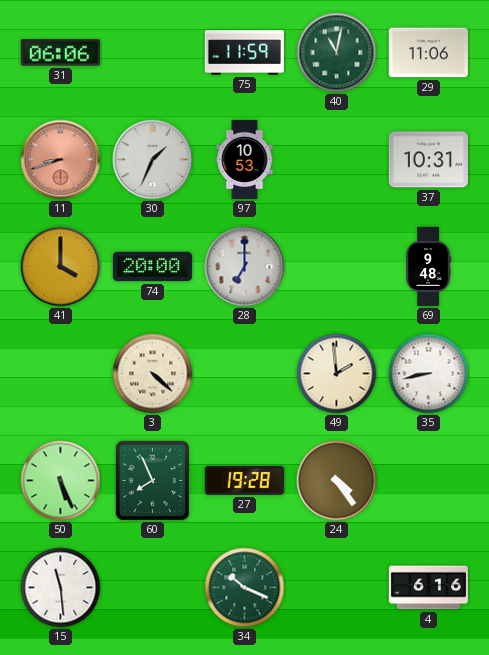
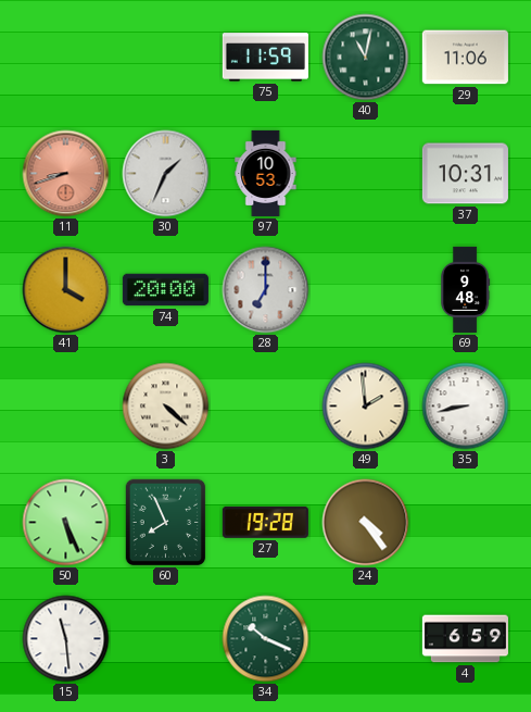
31: 06:06 -> none
4: 6:16 -> 6:59
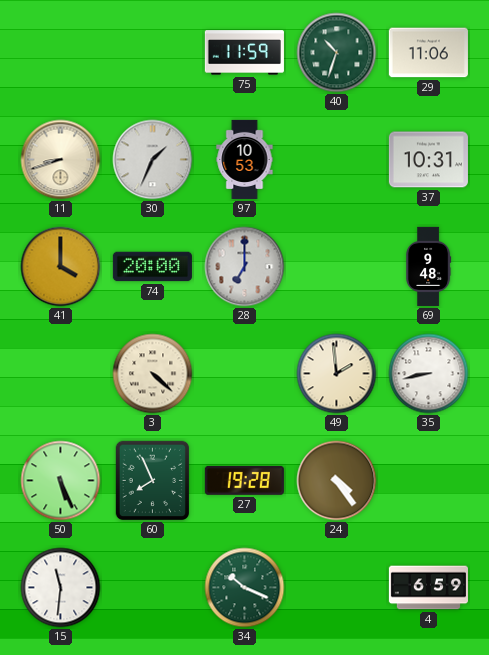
40: 11:02 -> 10:33
11 dial: salmon -> cream
15: 11:29 -> 11:31
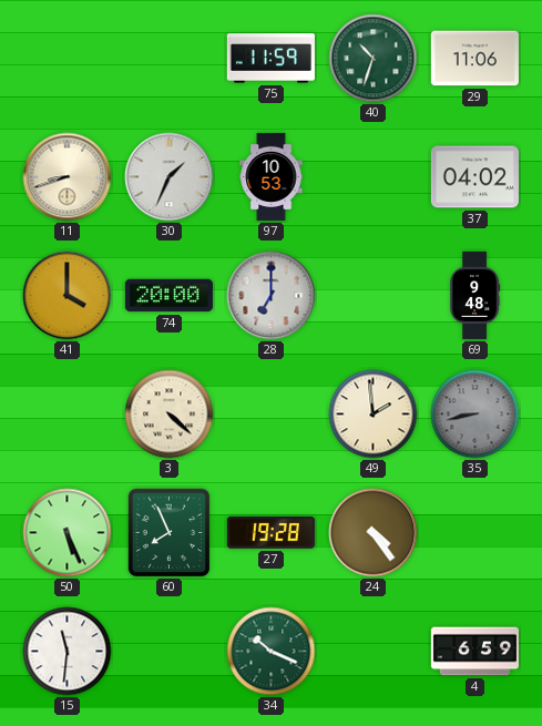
37: 10:31 -> 04:02
35 dial: white -> grey
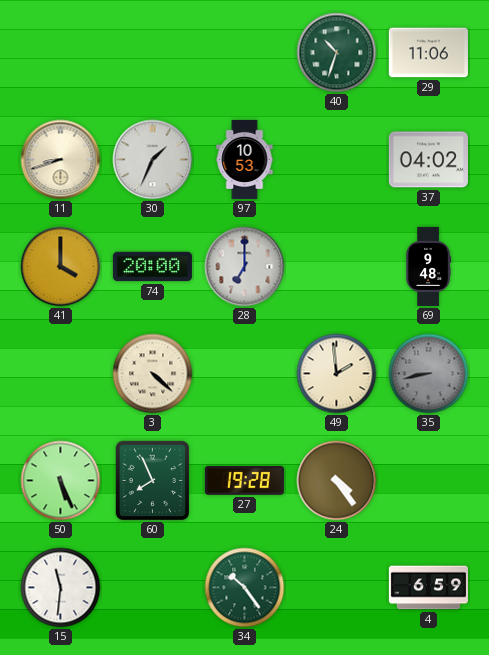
75: 11:59 -> none
34: 10:19 -> 10:24
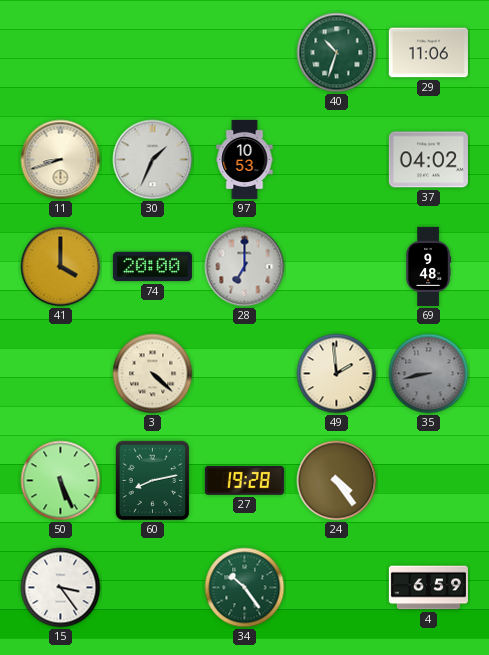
60: 7:56 -> 8:13
15: 11:31 -> 3:24
